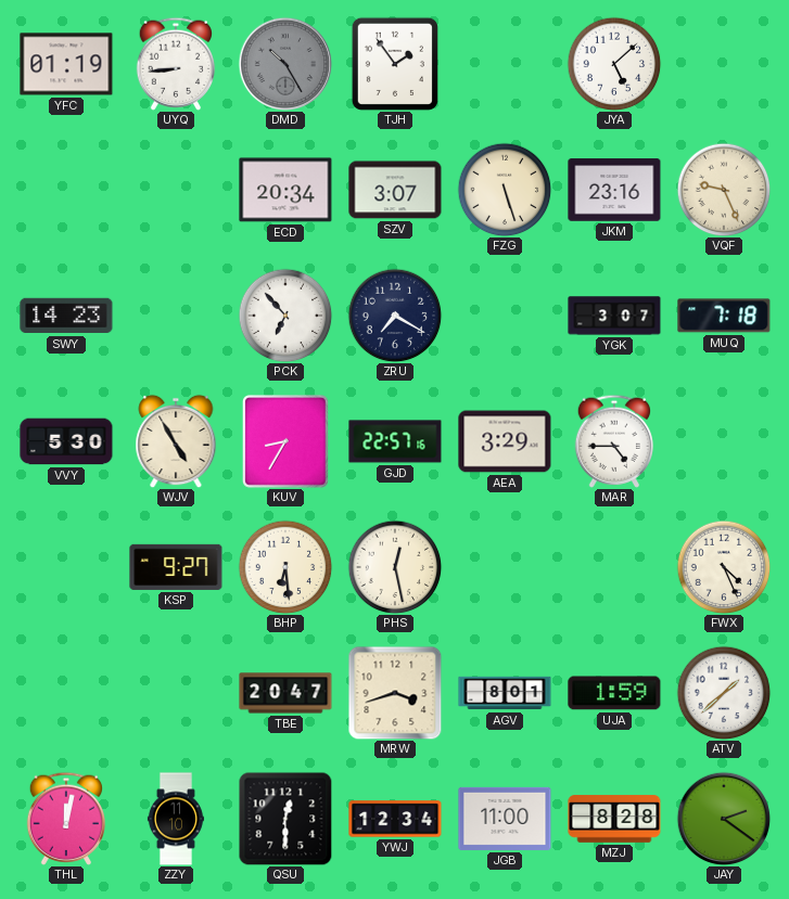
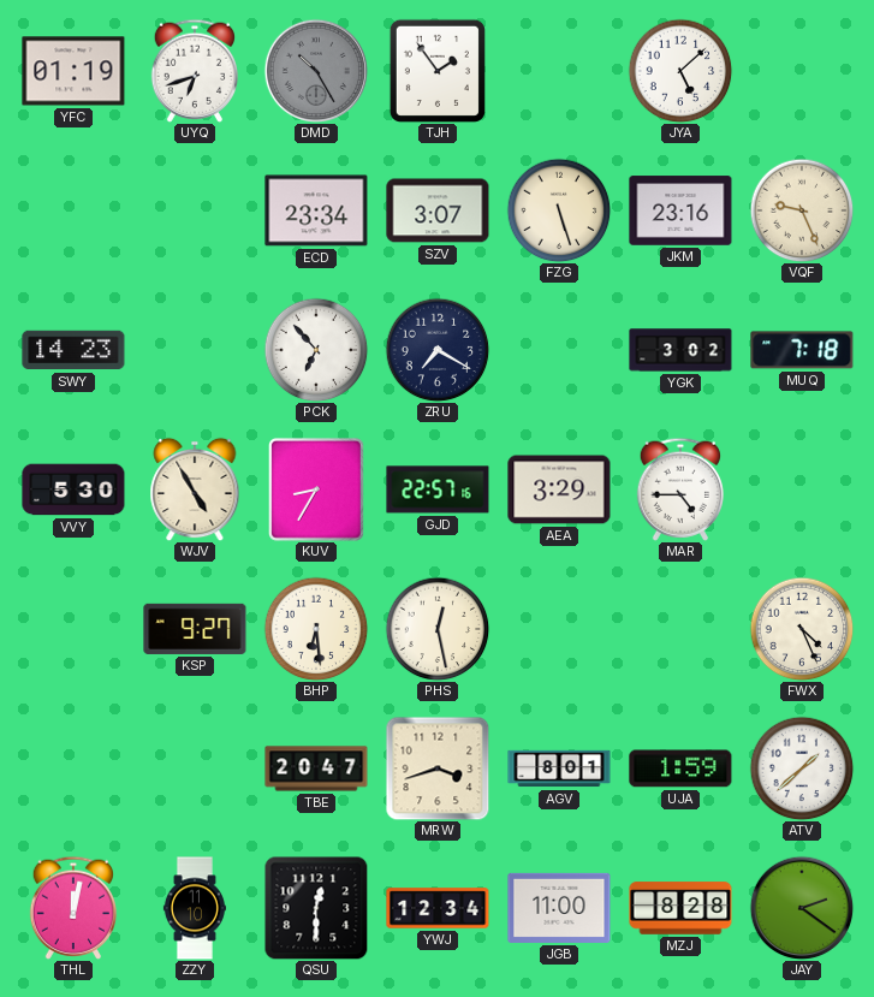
UYQ: 8:44 -> 6:42
ECD: 20:34 -> 23:34
YGK: 3:07 -> 3:02
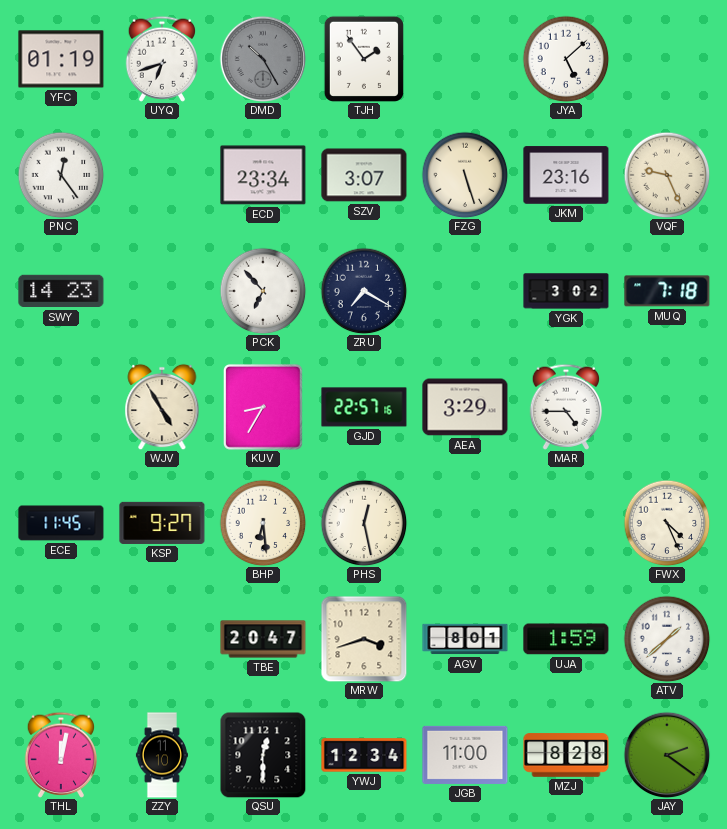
PNC: none -> 12:24
VVY: 5:30 -> none
ECE: none -> 11:45
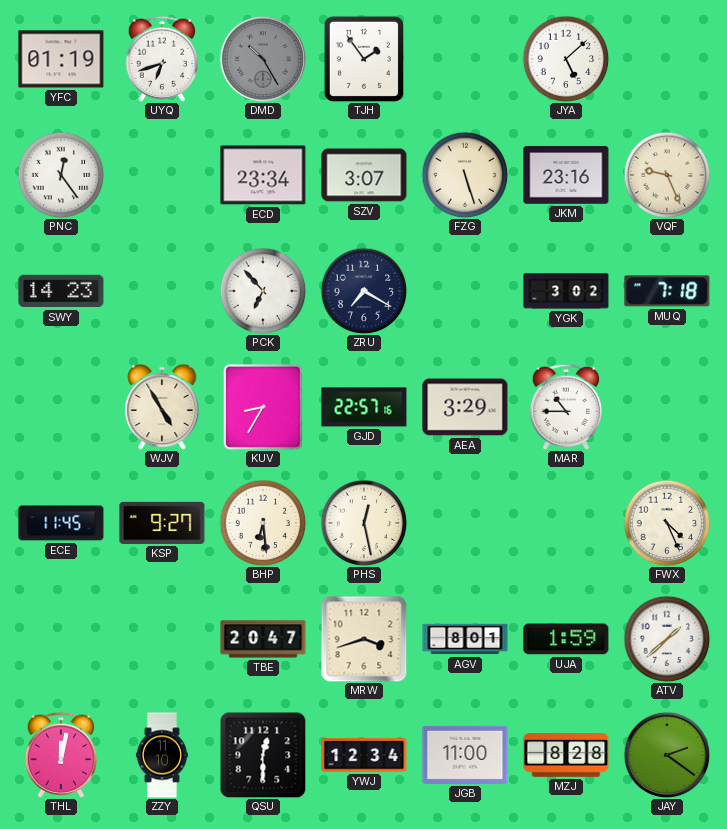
MAR: 4:45 -> 10:45
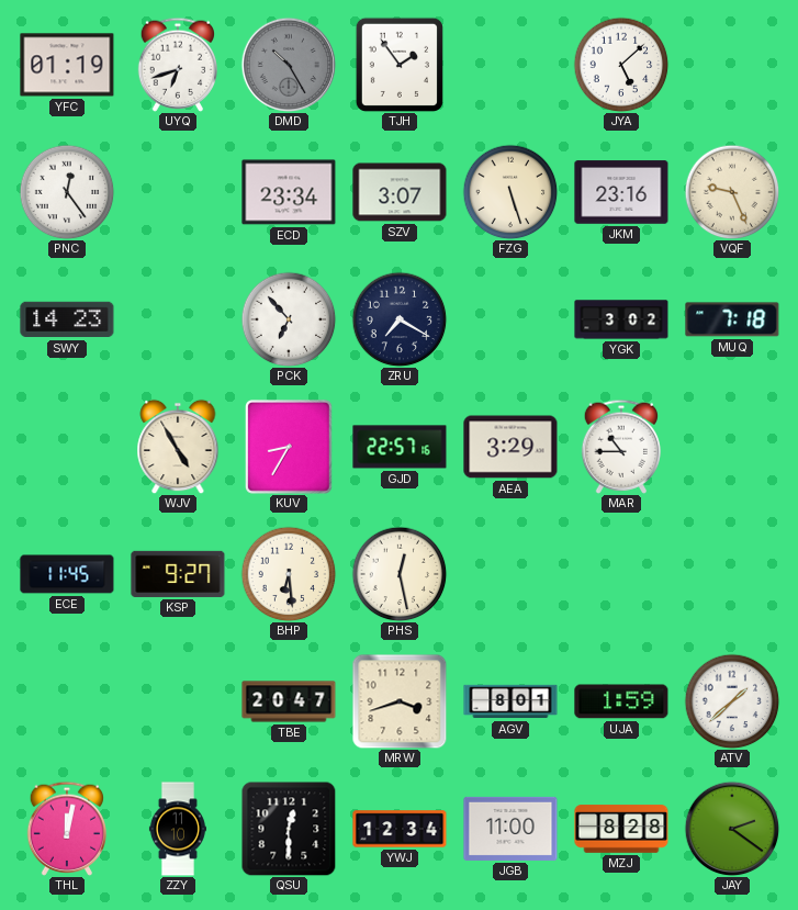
FWX: 4:26 -> none
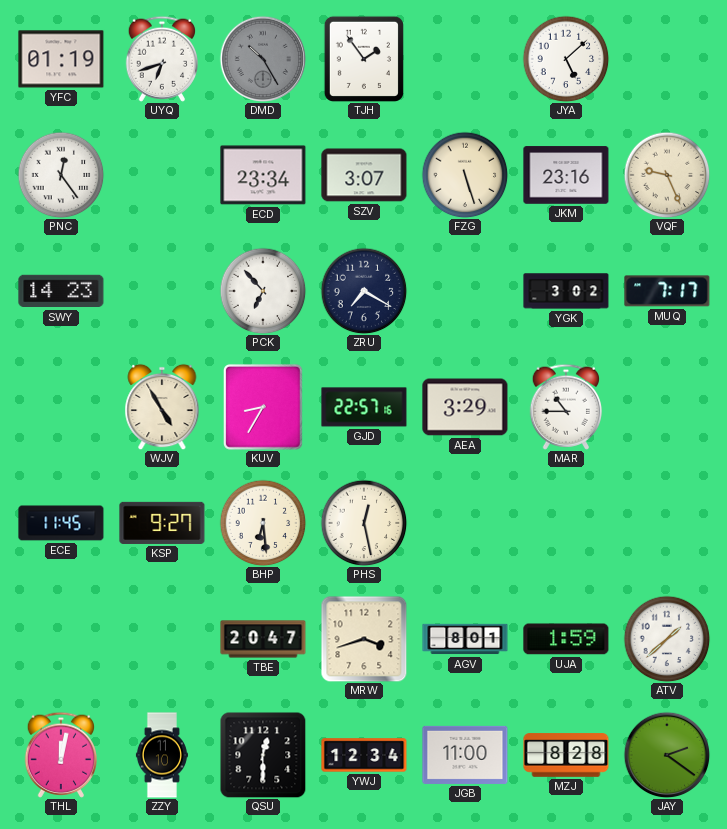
MUQ: 7:18 -> 7:17
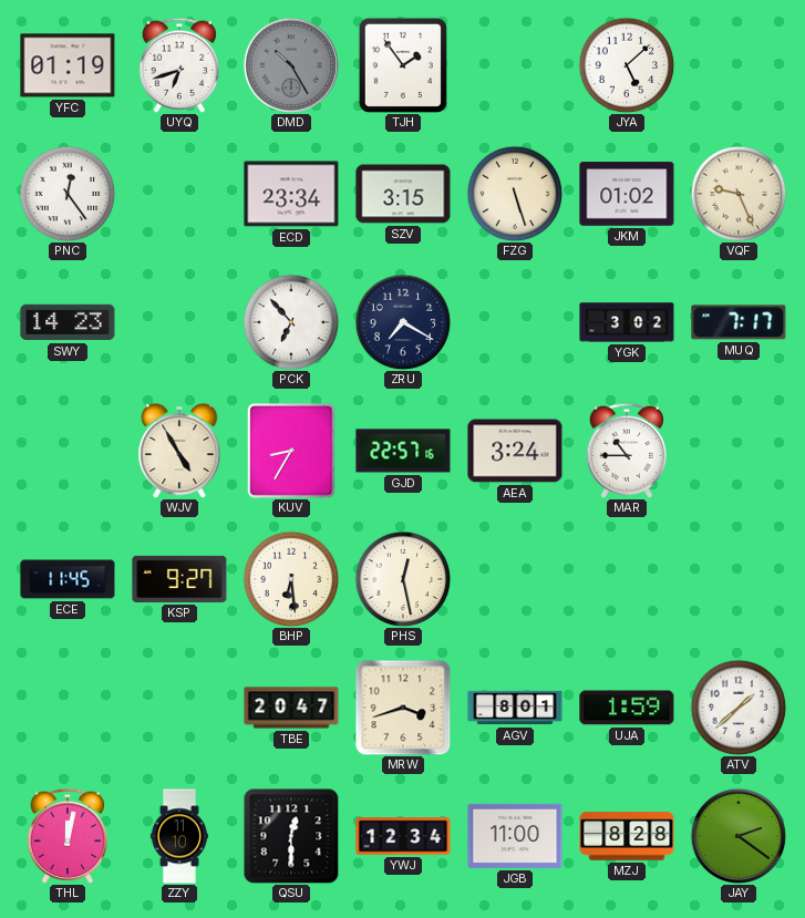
SZV: 3:07 -> 3:15
JKM: 23:16 -> 01:02
AEA: 3:29 -> 3:24
